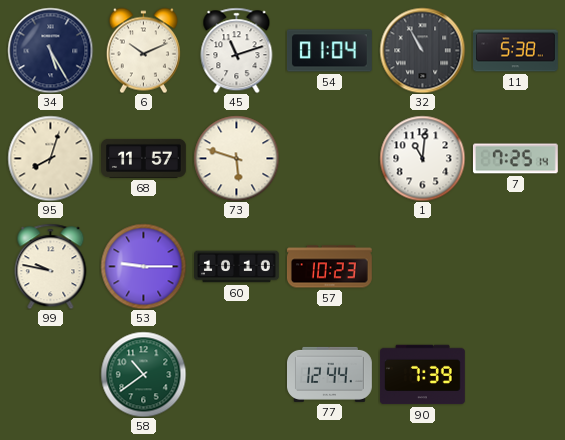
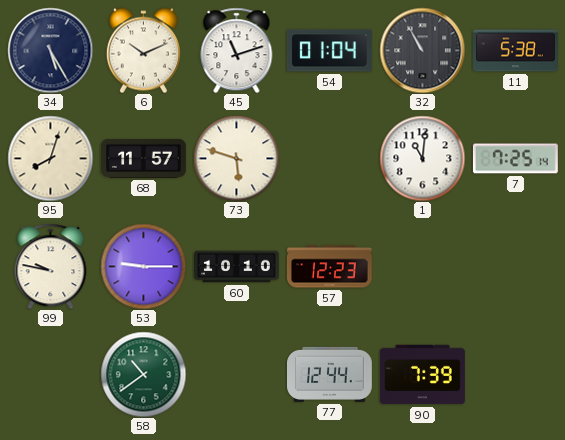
57: 10:23 -> 12:23
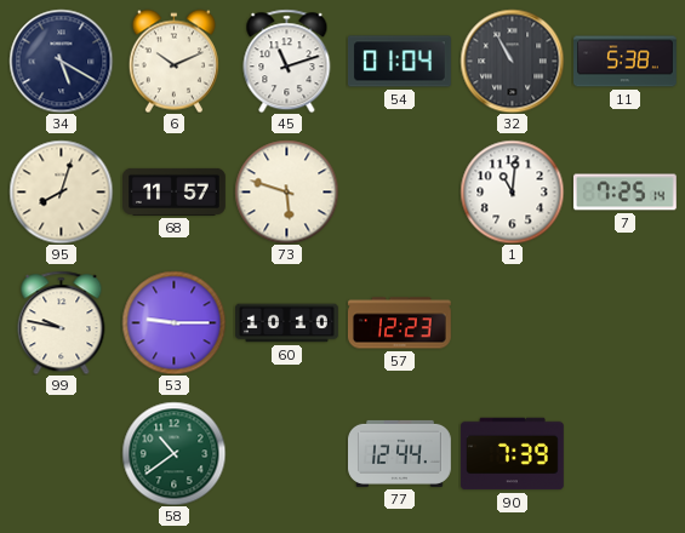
34: 5:25 -> 5:20
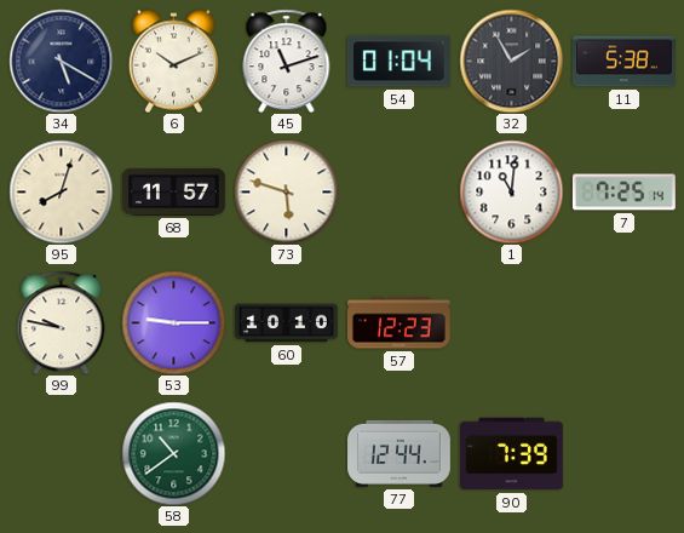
32: 10:55 -> 1:55
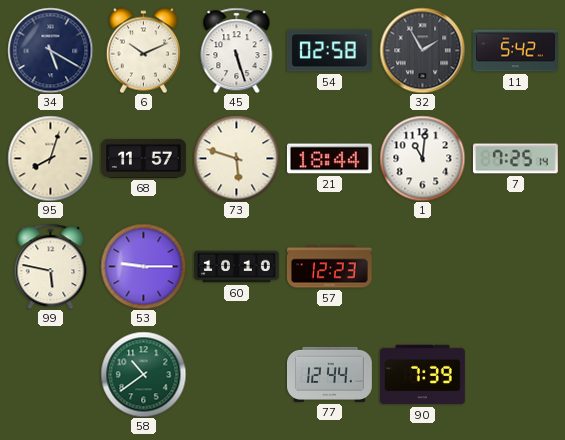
45: 11:12 -> 5:27
54: 01:04 -> 02:58
11: 5:38 -> 5:42
21: none -> 18:44
99: 9:47 -> 5:47
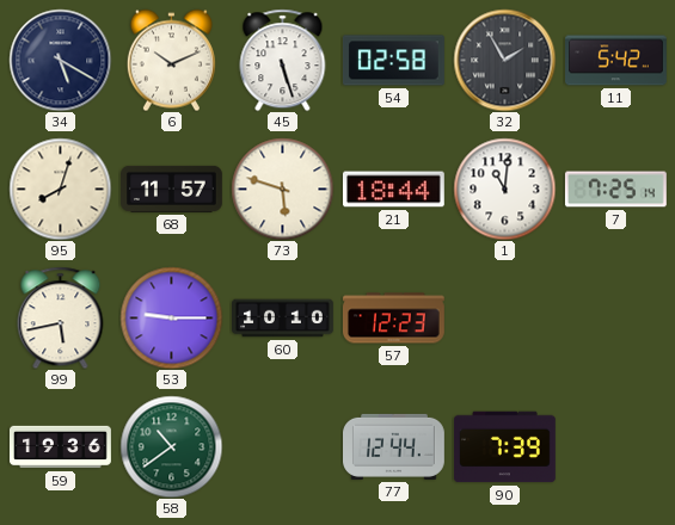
99: 5:47 -> 5:43
59: none -> 19:36
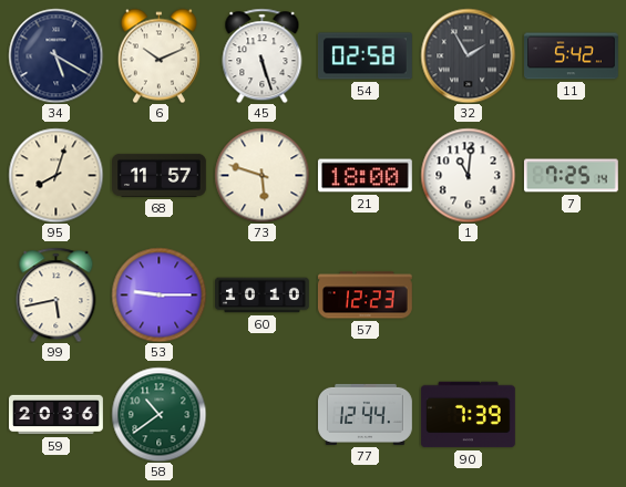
21: 18:44 -> 18:00
59: 19:36 -> 20:36
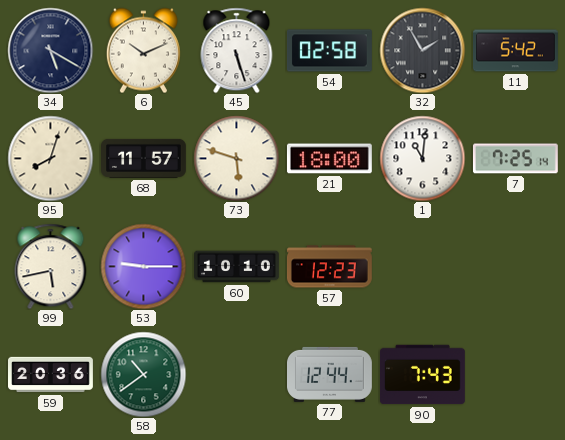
90: 7:39 -> 7:43
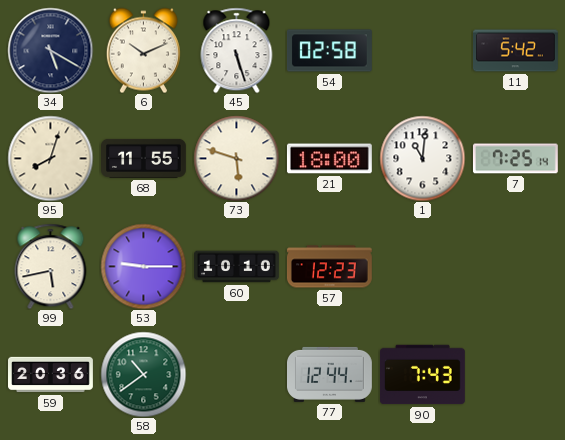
32: 1:55 -> none
68: 11:57 -> 11:55
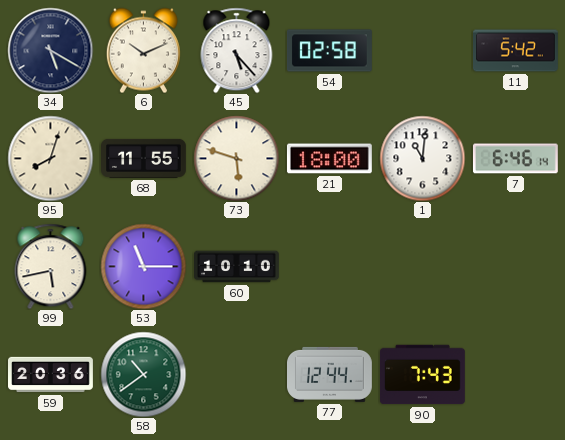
45: 5:27 -> 5:23
7: 7:25 -> 6:46
53: 9:15 -> 11:15
57: 12:23 -> none
